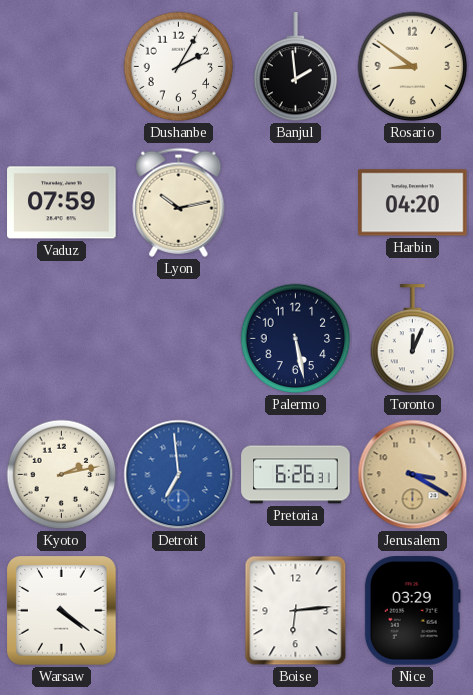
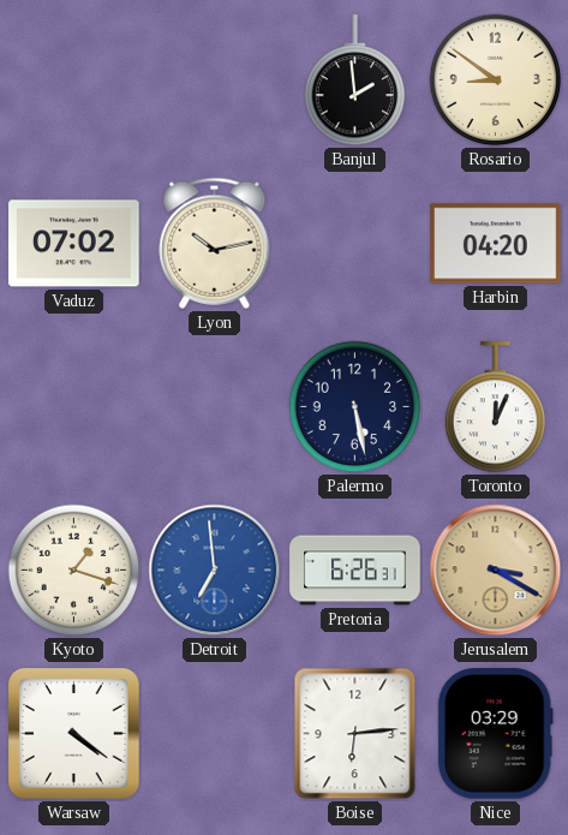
Dushanbe: 2:05 -> none
Vaduz: 07:59 -> 07:02
Kyoto: 2:13 -> 1:18
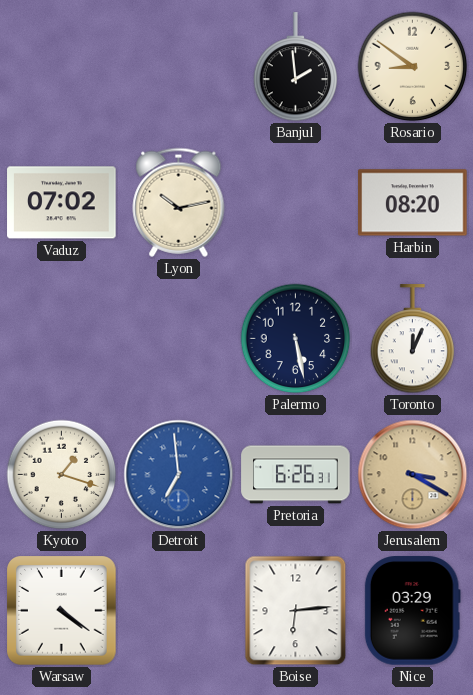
Harbin: 04:20 -> 08:20
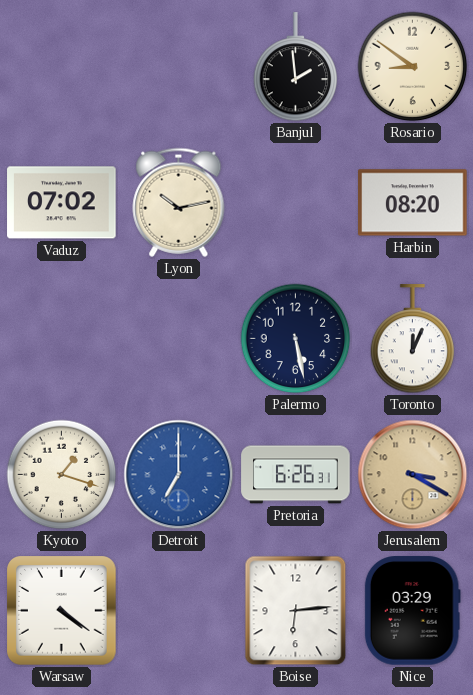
Detroit: 6:59 -> 7:00
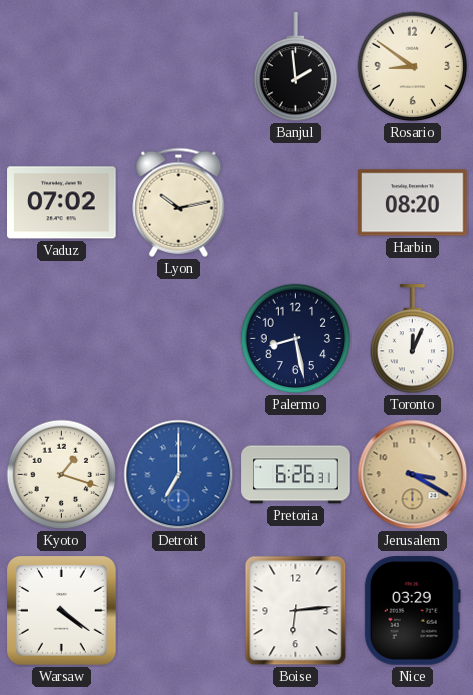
Palermo: 5:28 -> 8:28
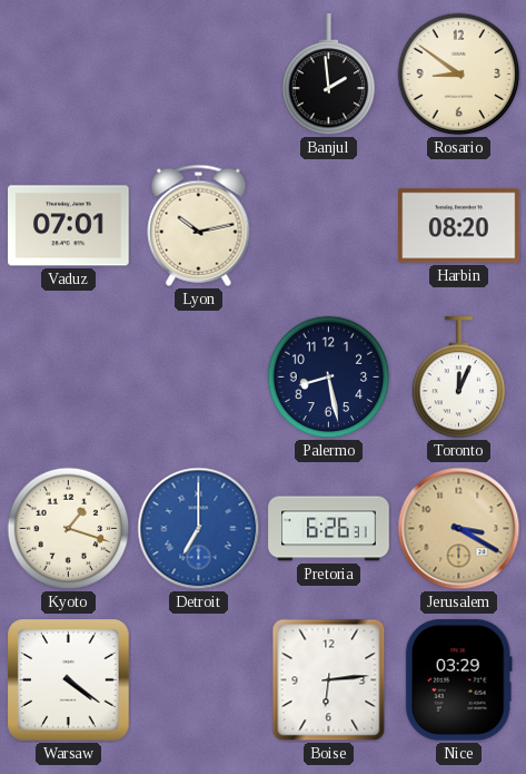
Vaduz: 07:02 -> 07:01
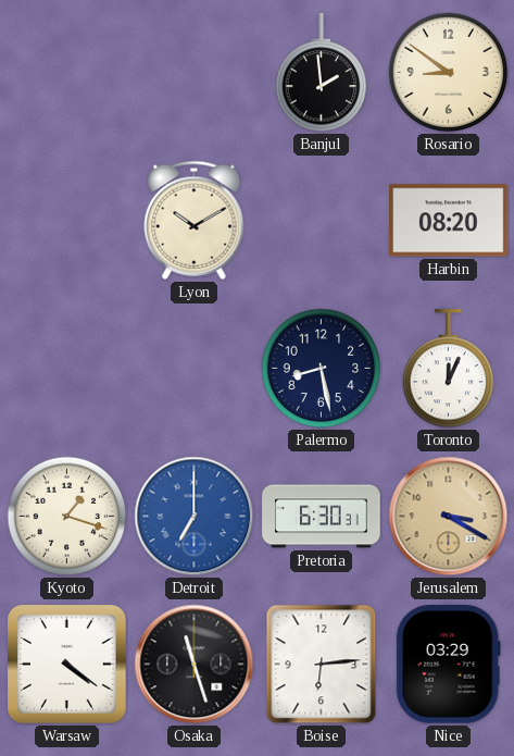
Vaduz: 07:01 -> none
Lyon: 10:13 -> 10:10
Pretoria: 6:26 -> 6:30
Osaka: none -> 11:27
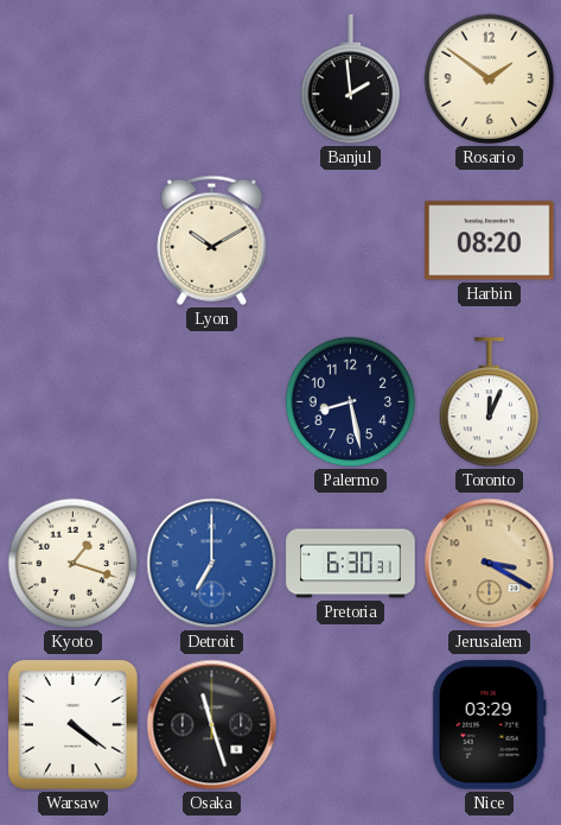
Rosario: 8:51 -> 1:51
Boise: 6:14 -> none
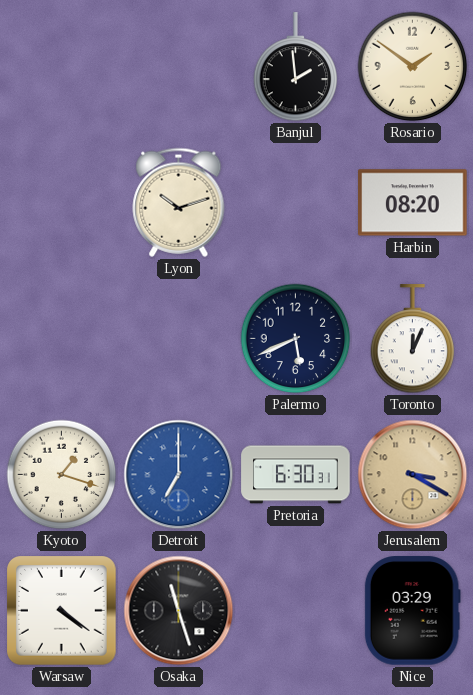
Lyon: 10:10 -> 10:12
Palermo: 8:28 -> 5:41
